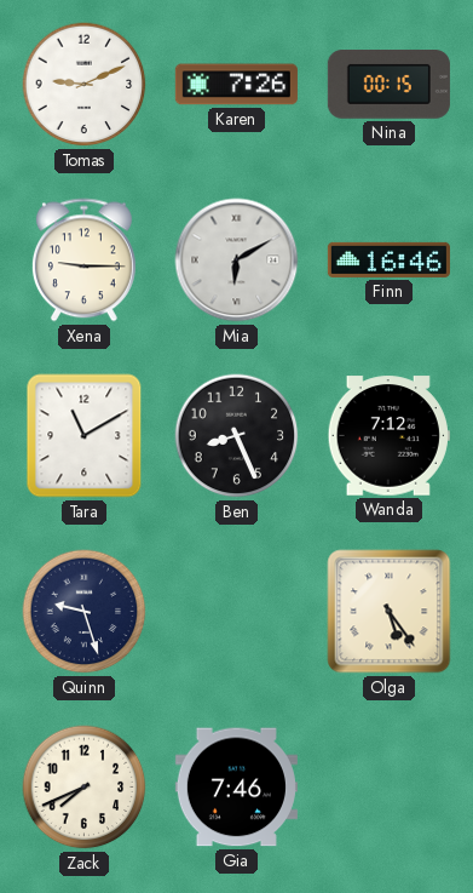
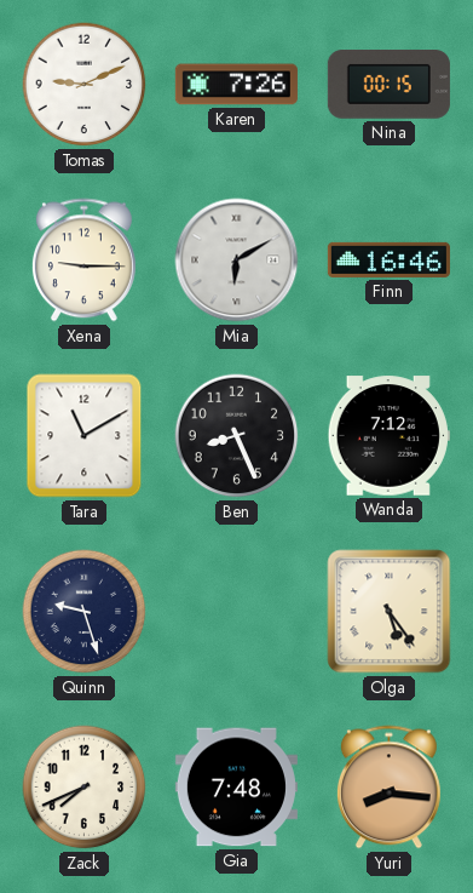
Gia: 7:46 -> 7:48
Yuri: none -> 8:16
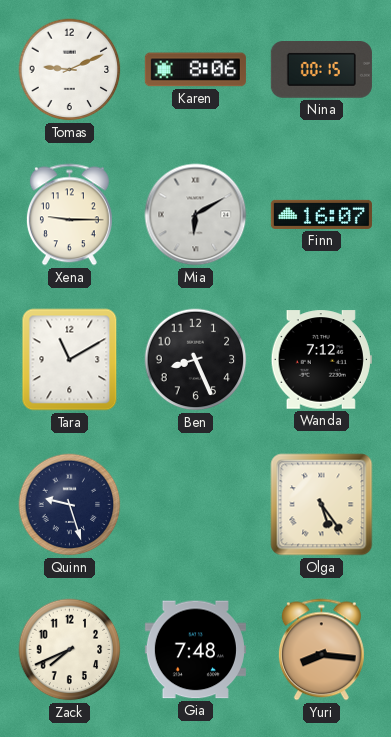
Karen: 7:26 -> 8:06
Finn: 16:46 -> 16:07
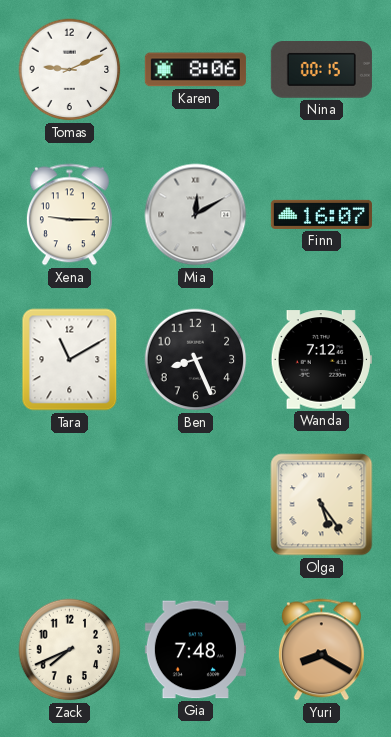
Mia: 6:10 -> 12:10
Quinn: 9:27 -> none
Yuri: 8:16 -> 8:20
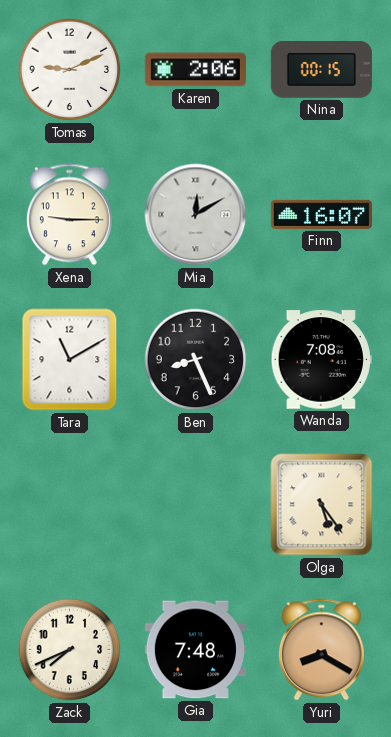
Karen: 8:06 -> 2:06
Wanda: 7:12 -> 7:08
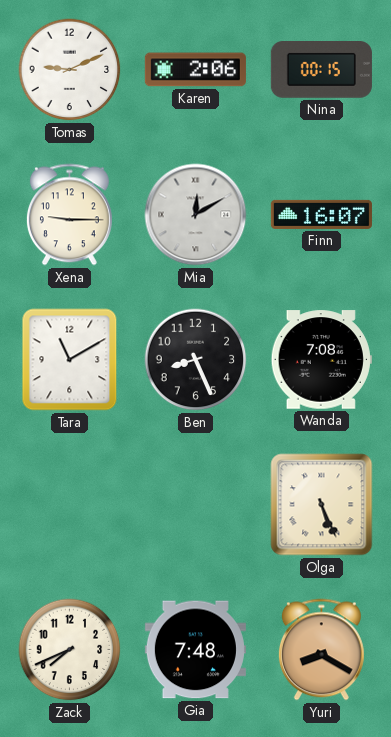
Olga: 5:24 -> 5:26
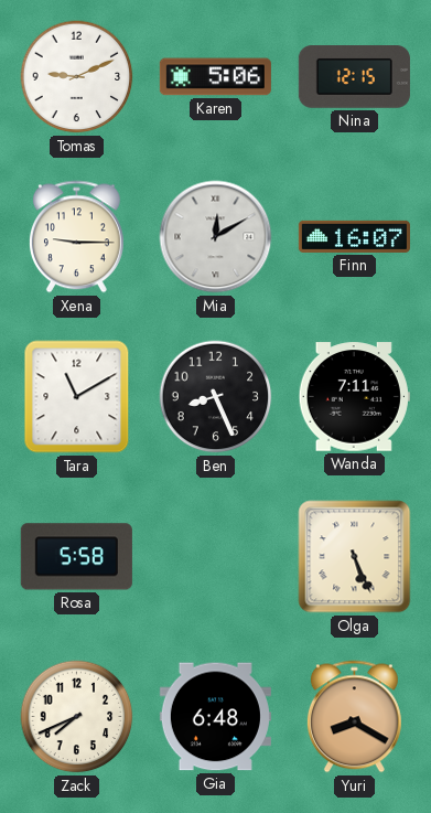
Karen: 2:06 -> 5:06
Nina: 00:15 -> 12:15
Wanda: 7:08 -> 7:11
Rosa: none -> 5:58
Gia: 7:48 -> 6:48
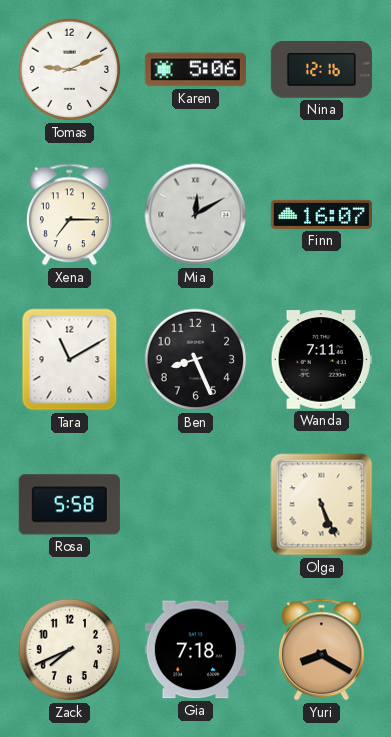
Nina: 12:15 -> 12:16
Xena: 9:15 -> 7:15
Gia: 6:48 -> 7:18
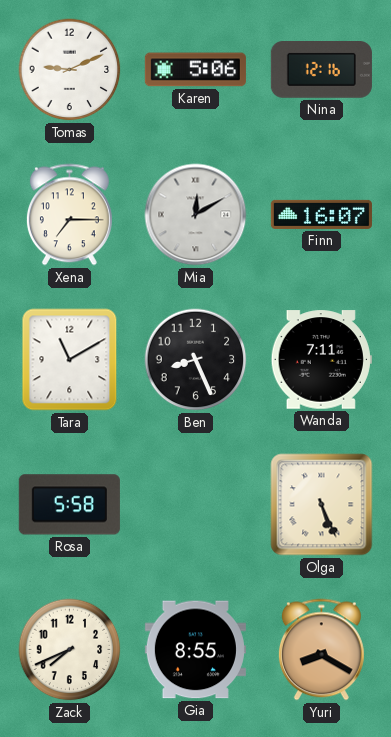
Gia: 7:18 -> 8:55
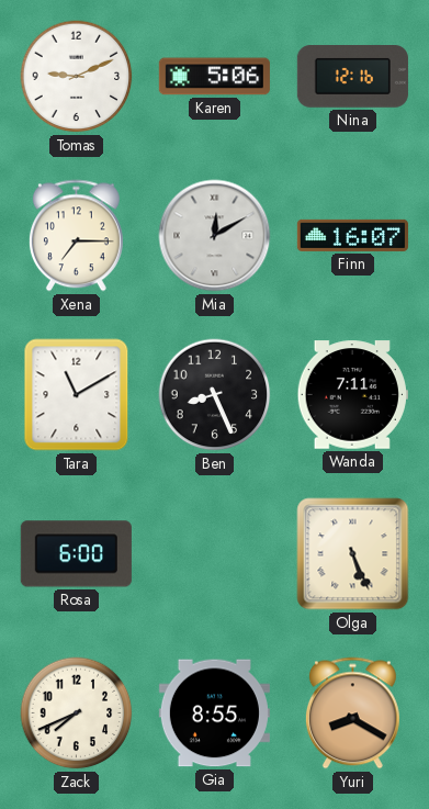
Rosa: 5:58 -> 6:00
